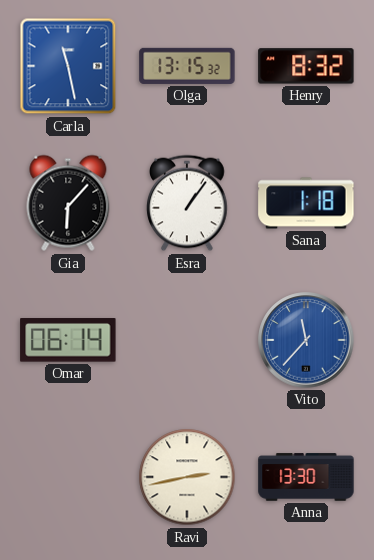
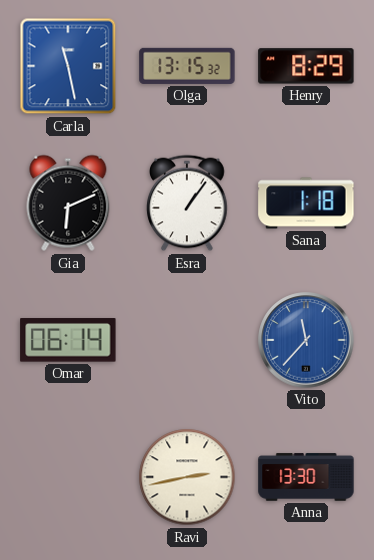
Henry: 8:32 -> 8:29
Gia: 6:07 -> 6:11
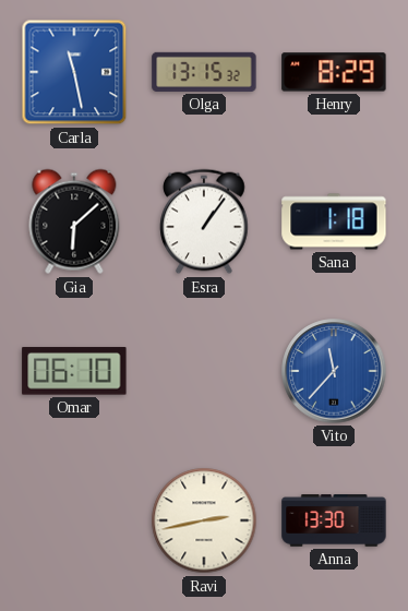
Gia: 6:11 -> 6:08
Omar: 06:14 -> 06:10
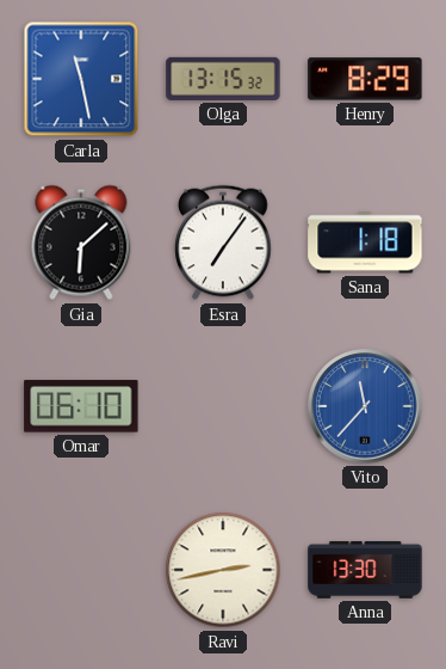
Esra: 1:06 -> 7:06
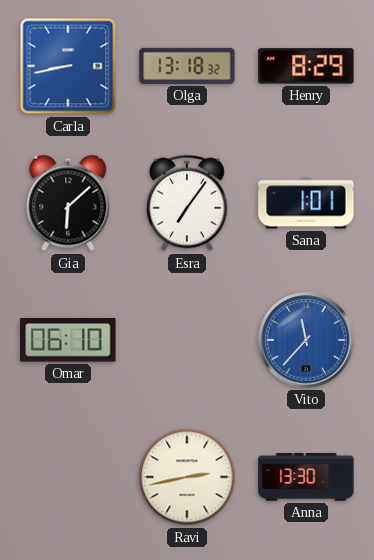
Carla: 11:28 -> 8:43
Olga: 13:15 -> 13:18
Sana: 1:18 -> 1:01
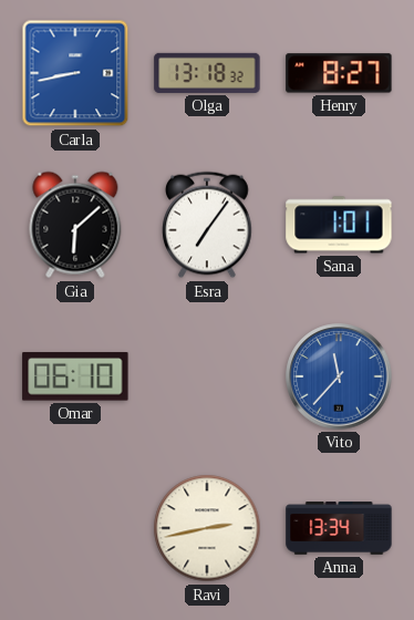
Henry: 8:29 -> 8:27
Anna: 13:30 -> 13:34
